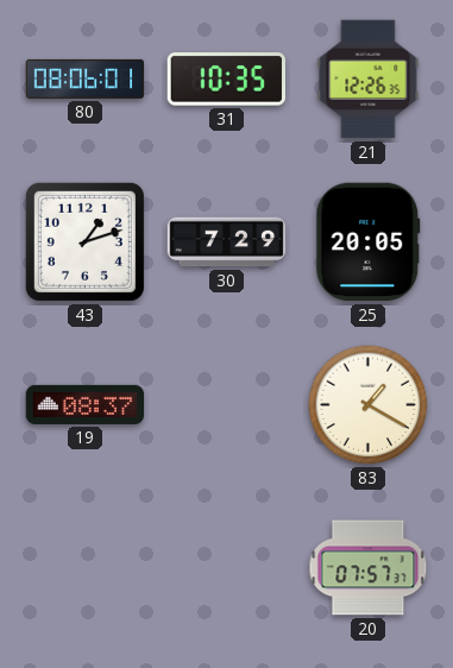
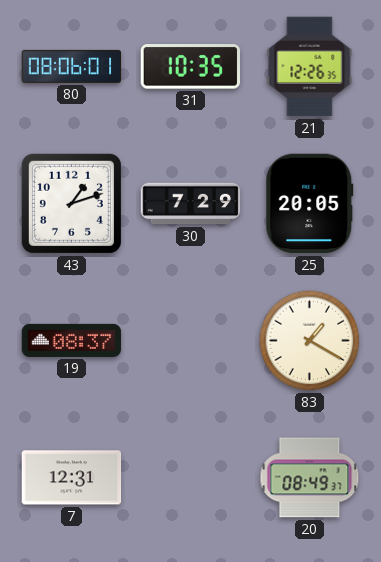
7: none -> 12:31
20: 07:57 -> 08:49
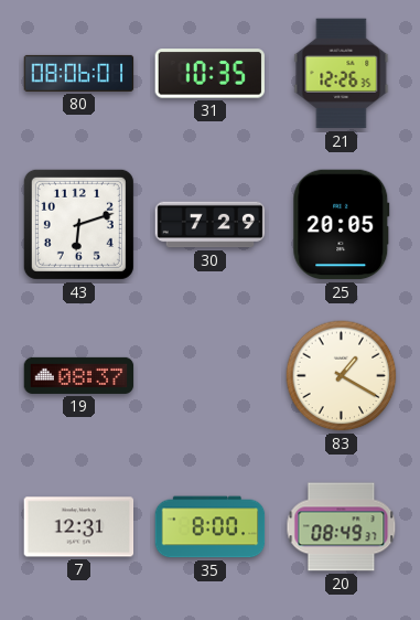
43: 1:12 -> 6:12
35: none -> 8:00
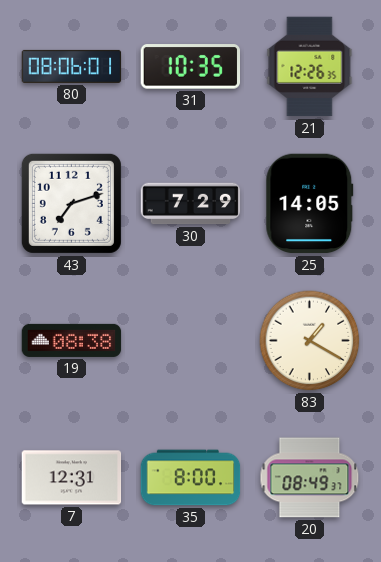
43: 6:12 -> 7:12
25: 20:05 -> 14:05
19: 08:37 -> 08:38
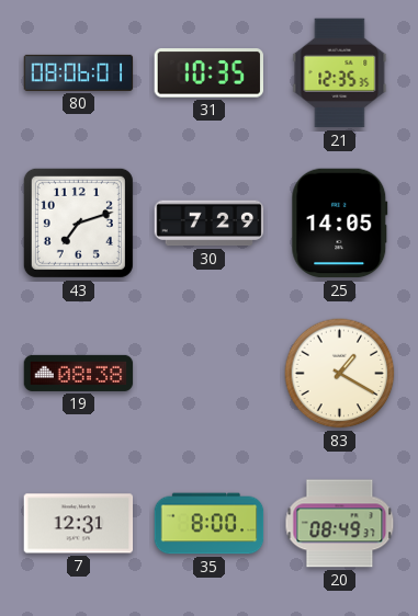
21: 12:26 -> 12:35
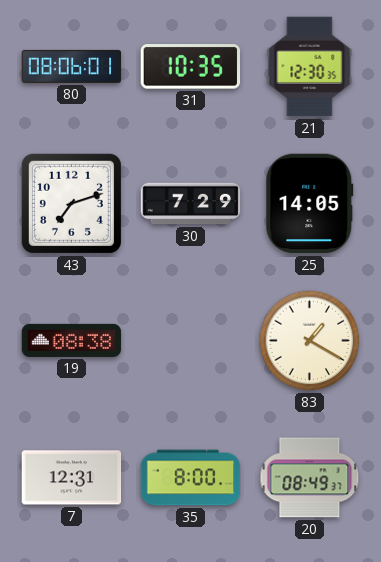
21: 12:35 -> 12:30
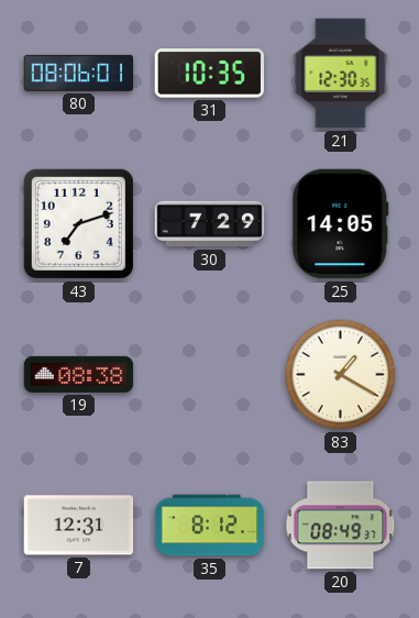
35: 8:00 -> 8:12
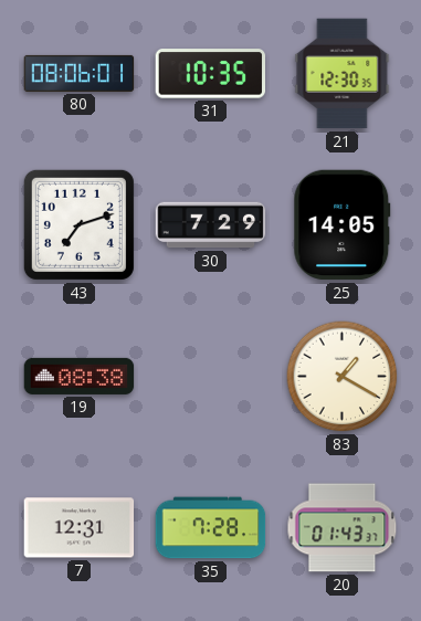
35: 8:12 -> 7:28
20: 08:49 -> 01:43
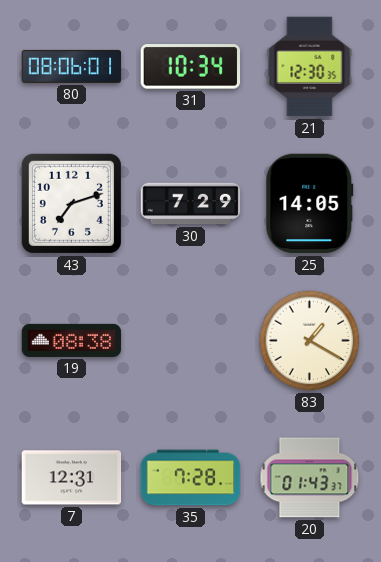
31: 10:35 -> 10:34
